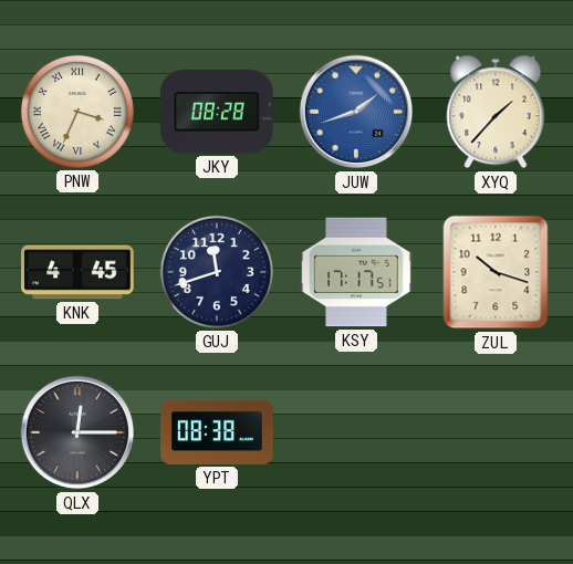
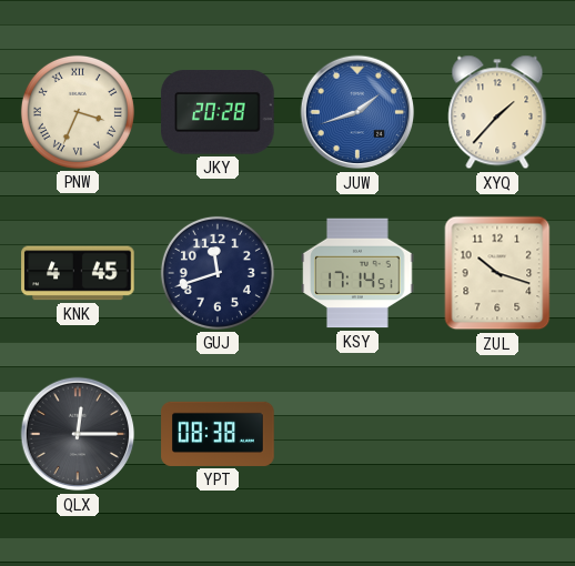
JKY: 08:28 -> 20:28
KSY: 17:17 -> 17:14
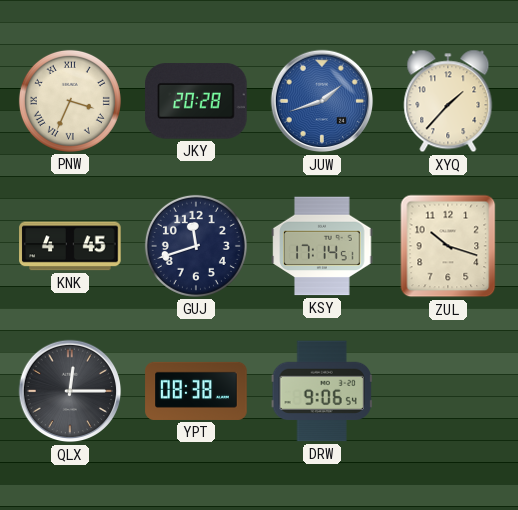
DRW: none -> 9:06
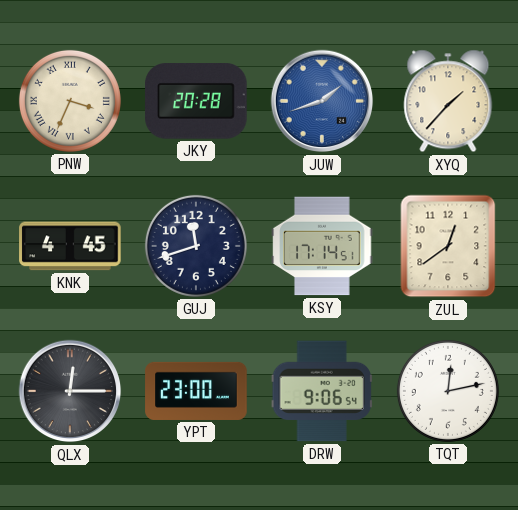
ZUL: 10:18 -> 12:39
YPT: 08:38 -> 23:00
TQT: none -> 12:13
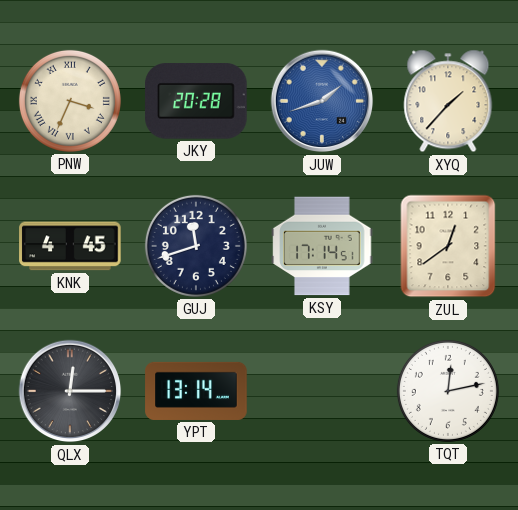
YPT: 23:00 -> 13:14
DRW: 9:06 -> none
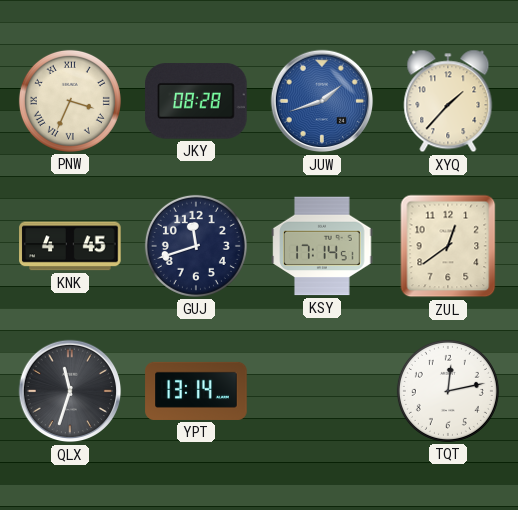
JKY: 20:28 -> 08:28
QLX: 12:15 -> 11:33
